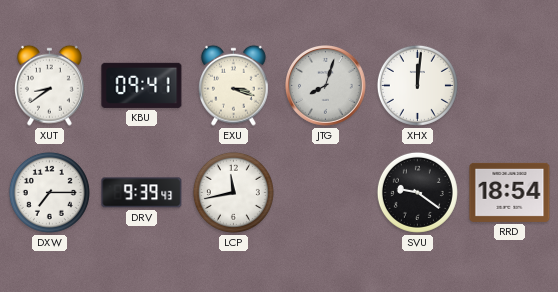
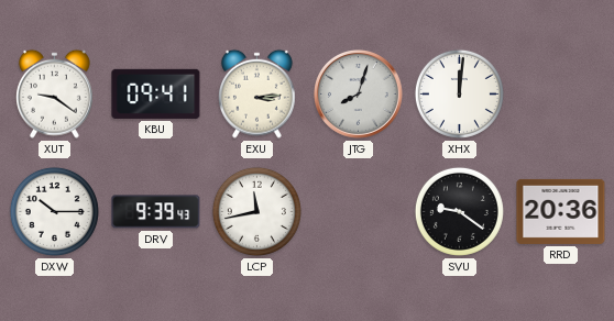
XUT: 8:39 -> 9:21
EXU: 3:18 -> 3:14
DXW: 7:15 -> 10:15
RRD: 18:54 -> 20:36
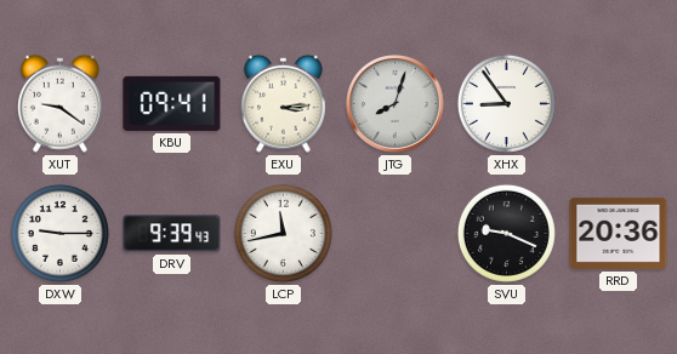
XHX: 12:01 -> 8:54
DXW: 10:15 -> 9:15
SVU: 9:21 -> 9:19
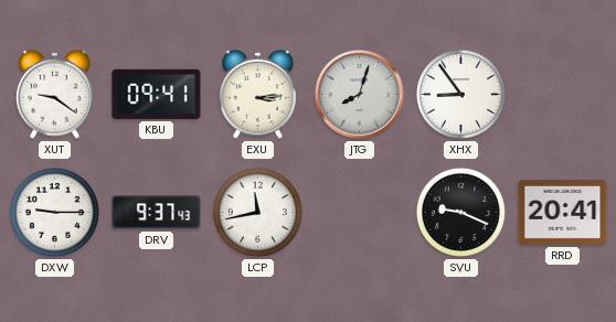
DRV: 9:39 -> 9:37
RRD: 20:36 -> 20:41
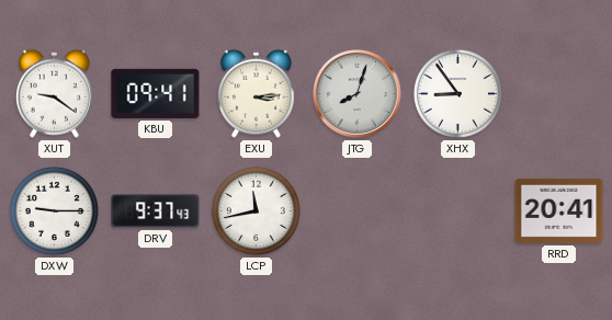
SVU: 9:19 -> none
